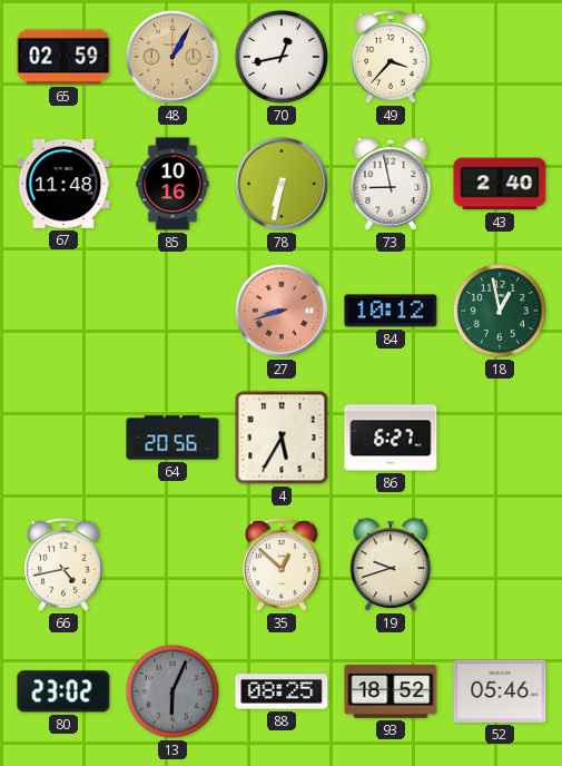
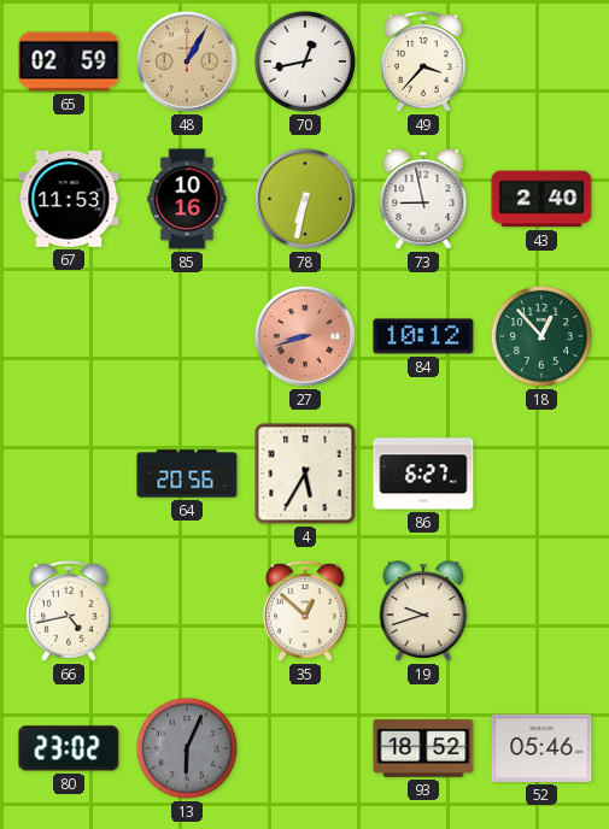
67: 11:48 -> 11:53
18: 12:58 -> 12:53
88: 08:25 -> none
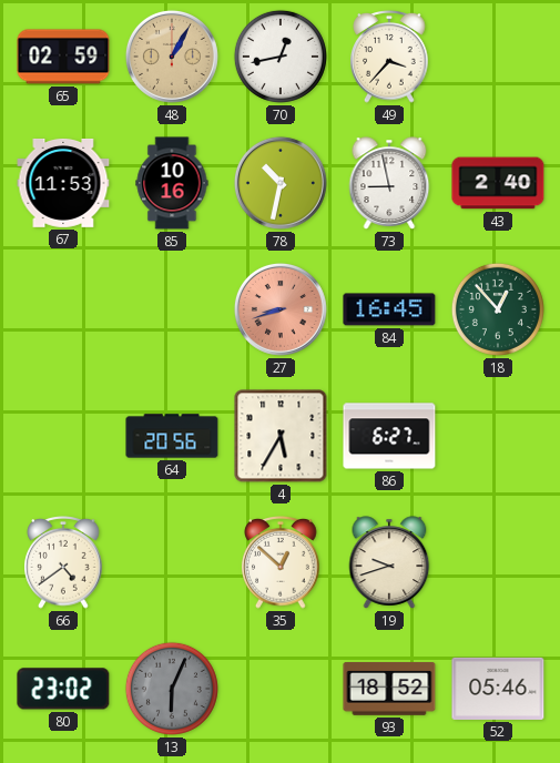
78: 6:32 -> 10:32
84: 10:12 -> 16:45
66: 4:43 -> 4:39
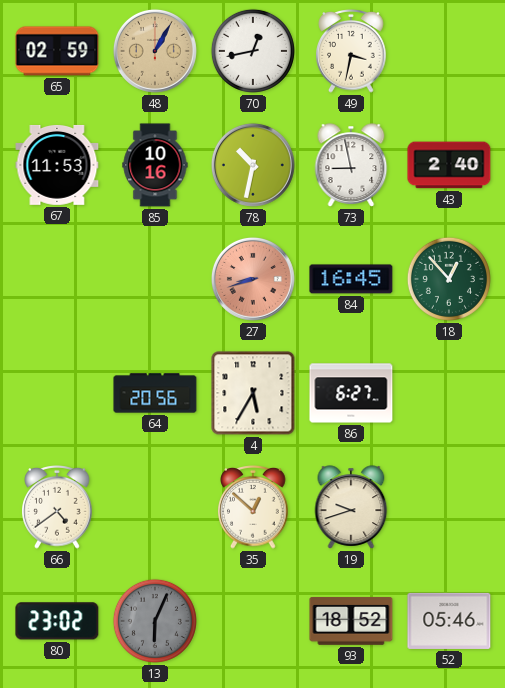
49: 3:37 -> 3:32
